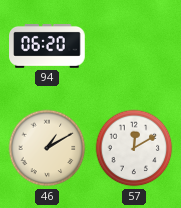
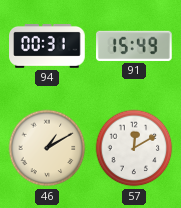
94: 06:20 -> 00:31
91: none -> 15:49
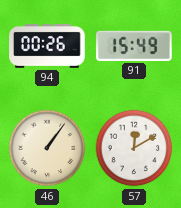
94: 00:31 -> 00:26
46: 1:10 -> 1:06
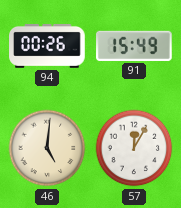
46: 1:06 -> 5:01
57: 12:10 -> 12:05
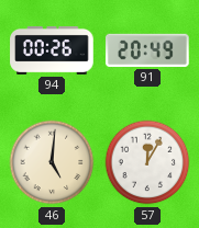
91: 15:49 -> 20:49
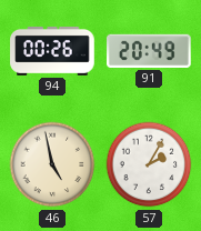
46: 5:01 -> 4:58
57: 12:05 -> 2:05
